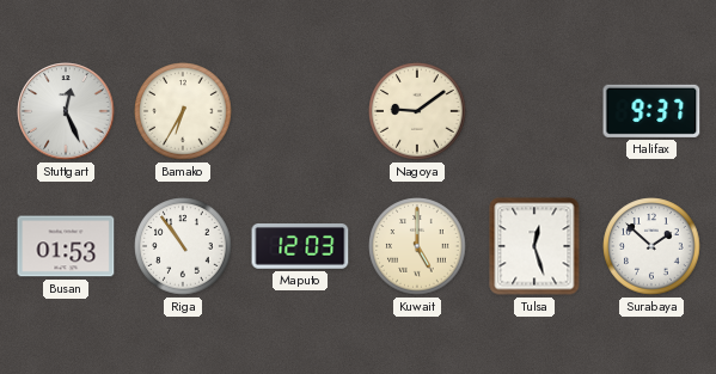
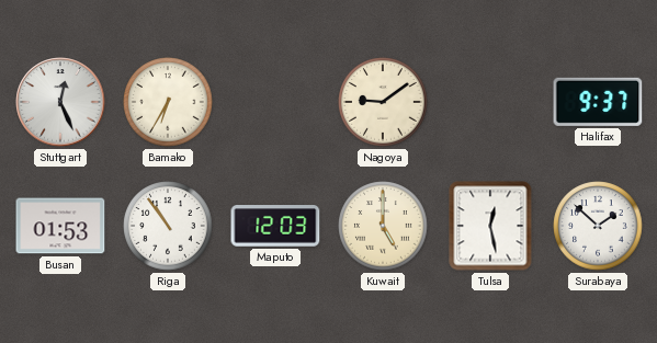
Tulsa: 12:27 -> 12:28
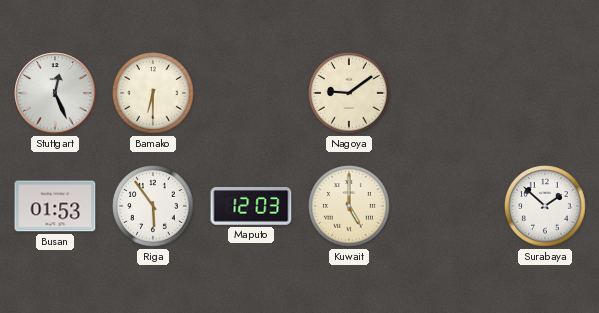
Bamako: 6:35 -> 6:30
Halifax: 9:37 -> none
Riga: 10:54 -> 5:54
Tulsa: 12:28 -> none
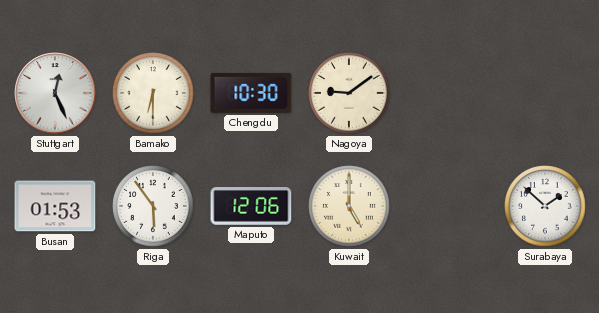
Chengdu: none -> 10:30
Maputo: 12:03 -> 12:06
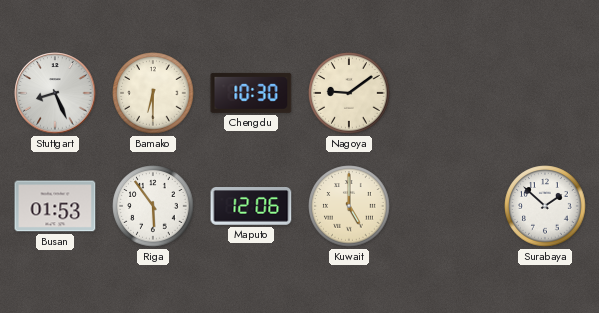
Stuttgart: 12:26 -> 8:26
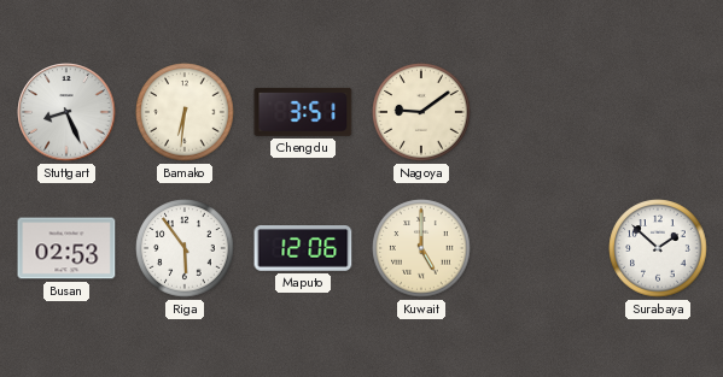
Bamako: 6:30 -> 6:31
Chengdu: 10:30 -> 3:51
Busan: 01:53 -> 02:53
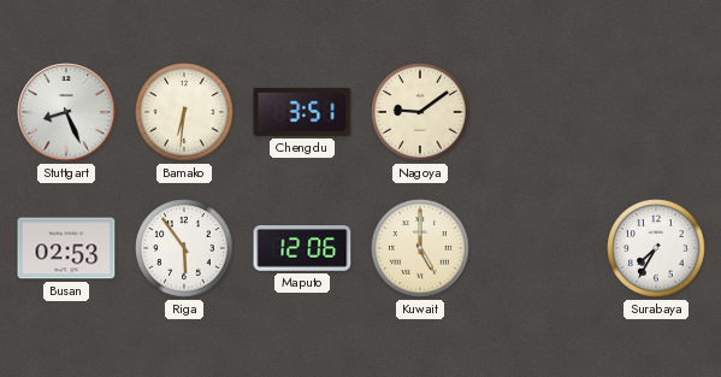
Surabaya: 1:52 -> 7:35
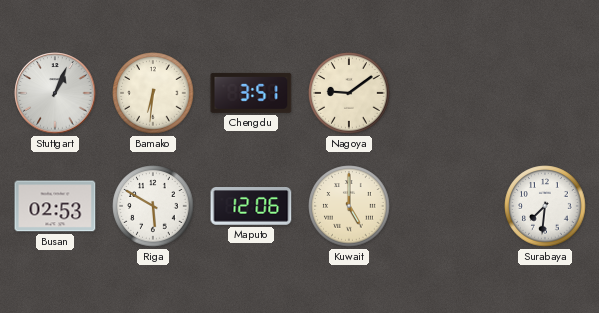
Stuttgart: 8:26 -> 1:04
Riga: 5:54 -> 5:50
Surabaya: 7:35 -> 7:31
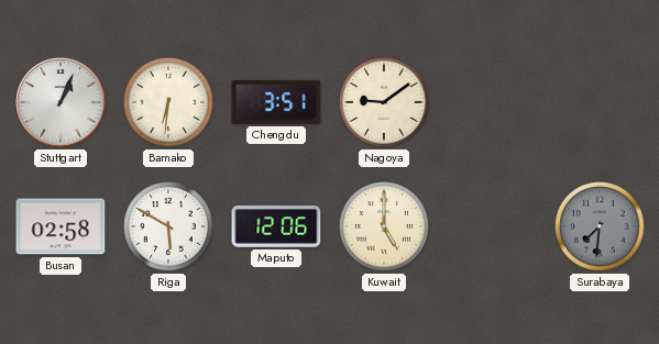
Busan: 02:53 -> 02:58
Surabaya dial: white -> grey
